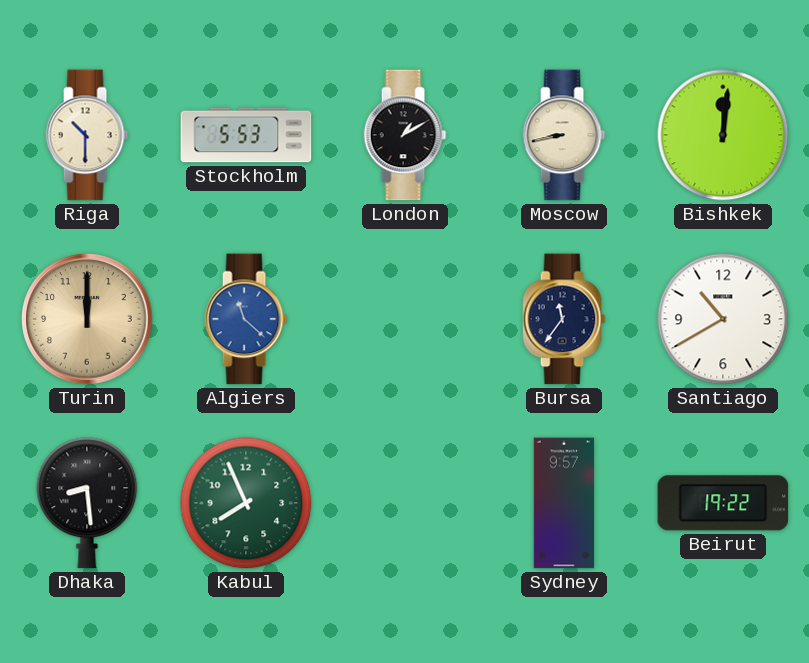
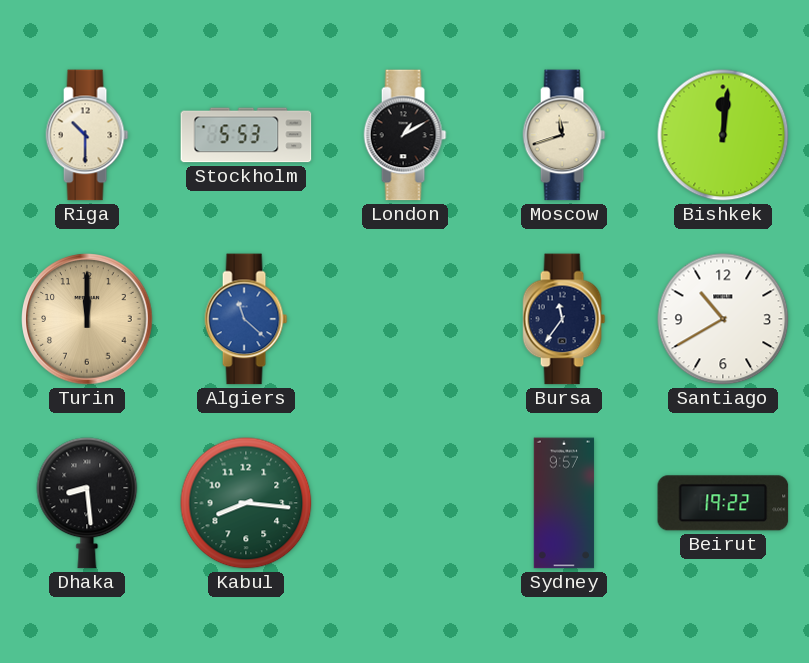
Moscow: 8:43 -> 11:42
Kabul: 7:56 -> 8:16
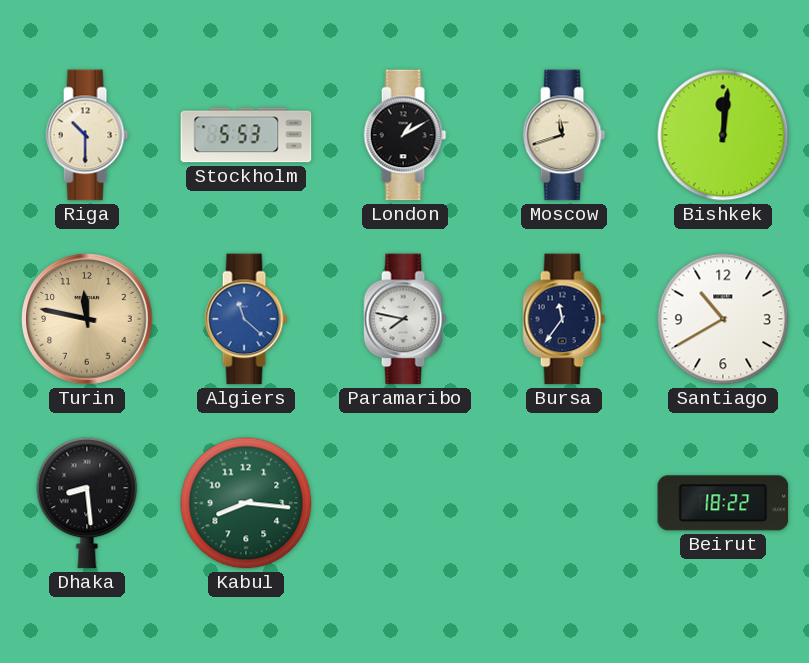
Turin: 12:00 -> 11:47
Paramaribo: none -> 7:47
Sydney: 9:57 -> none
Beirut: 19:22 -> 18:22
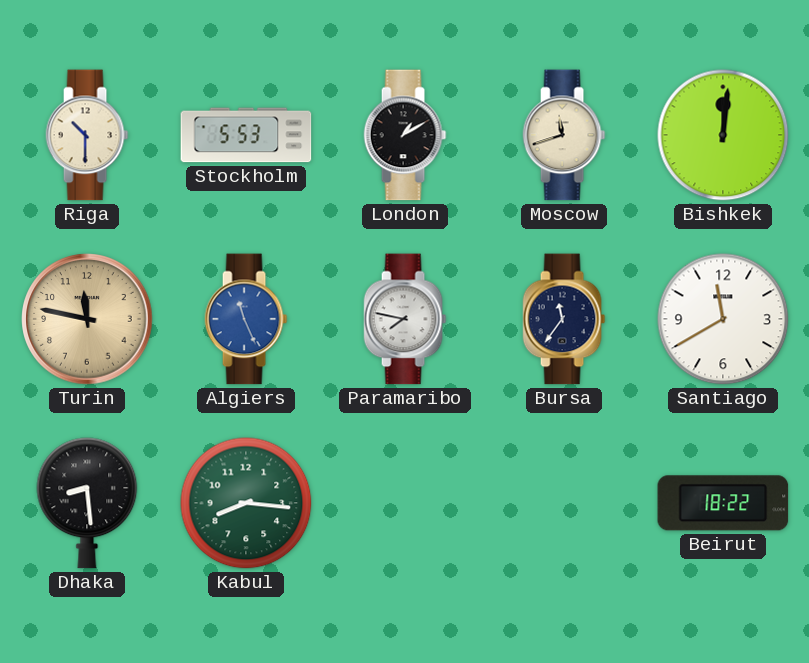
Algiers: 11:22 -> 11:26
Santiago: 10:40 -> 11:40
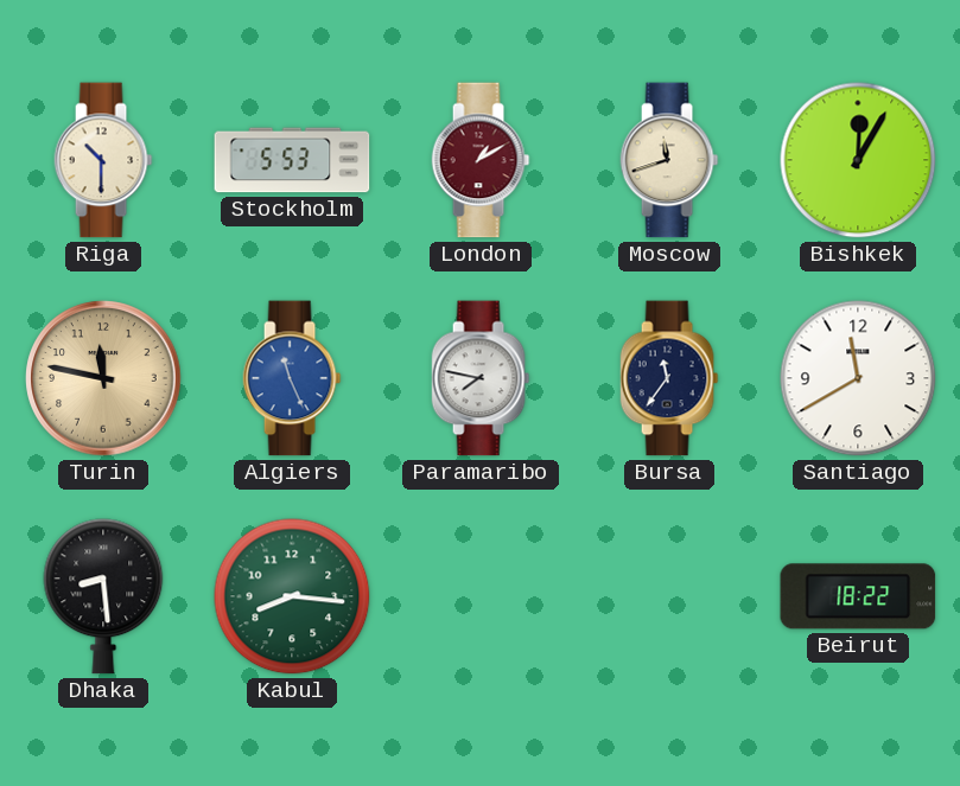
London dial: black -> burgundy
Bishkek: 12:01 -> 12:05
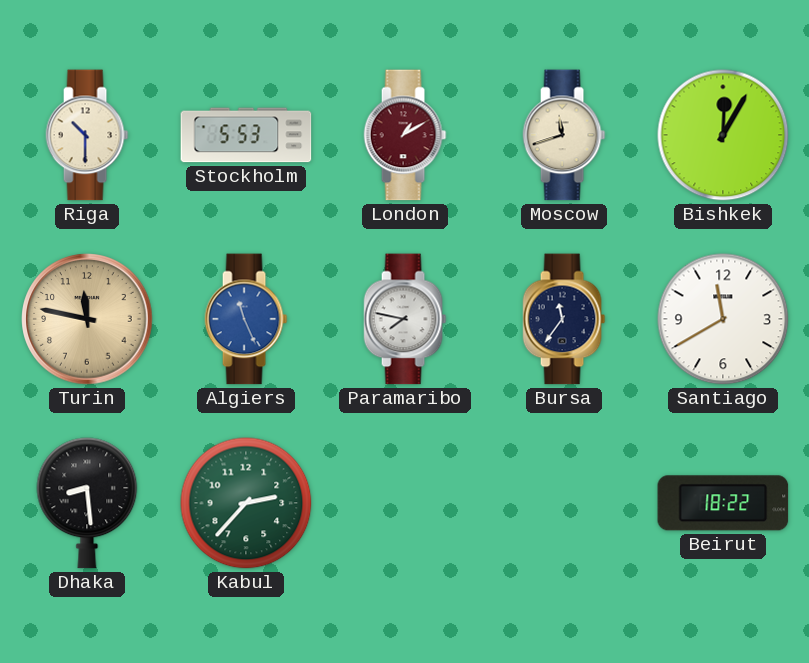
Kabul: 8:16 -> 2:37
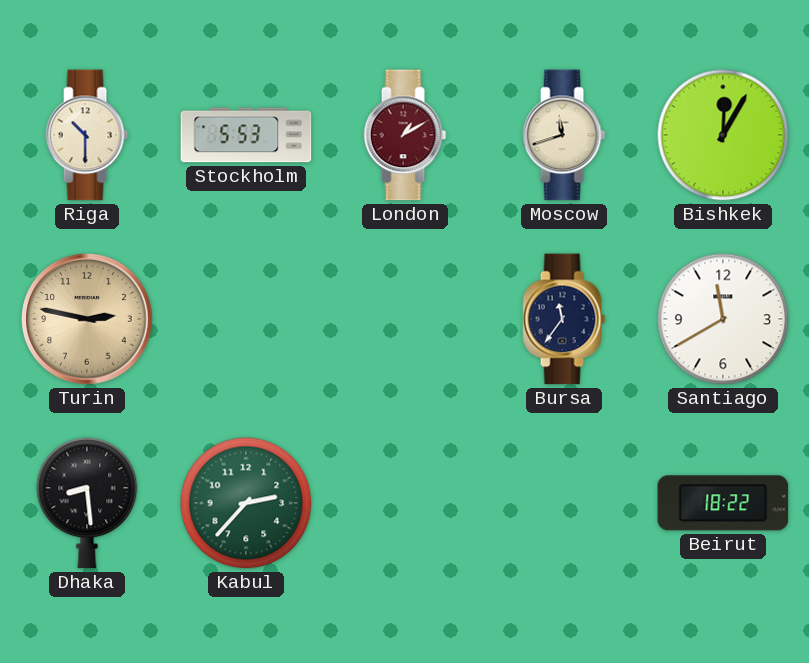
Turin: 11:47 -> 2:47
Algiers: 11:26 -> none
Paramaribo: 7:47 -> none
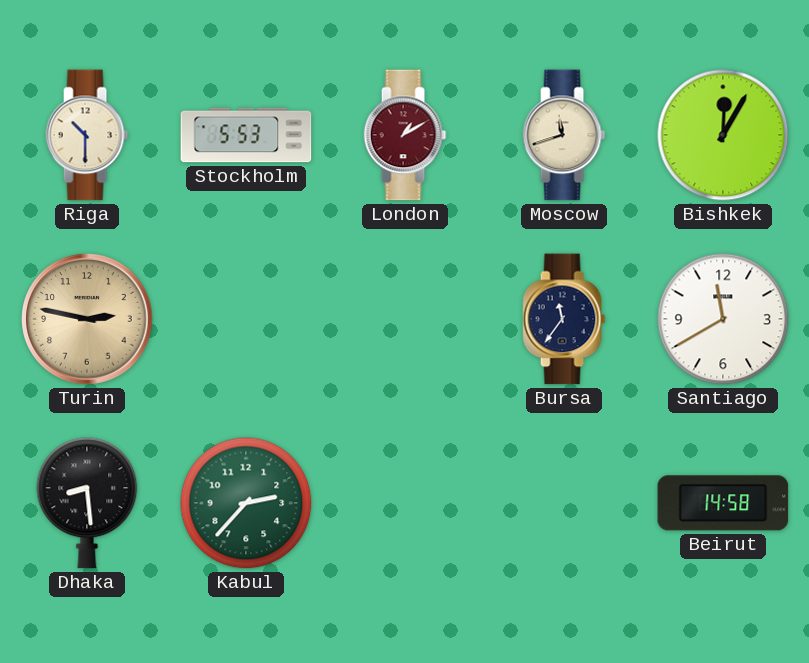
Beirut: 18:22 -> 14:58
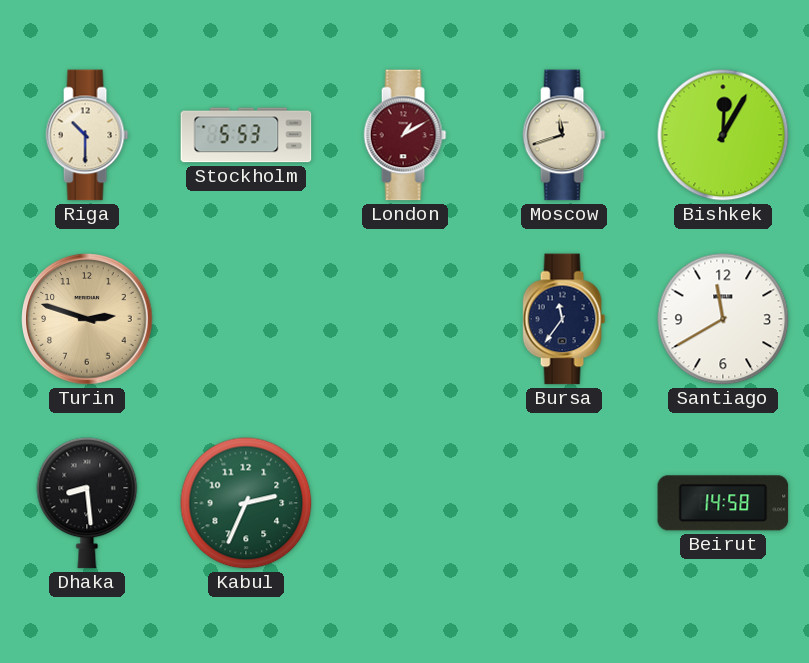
Turin: 2:47 -> 2:48
Kabul: 2:37 -> 2:34
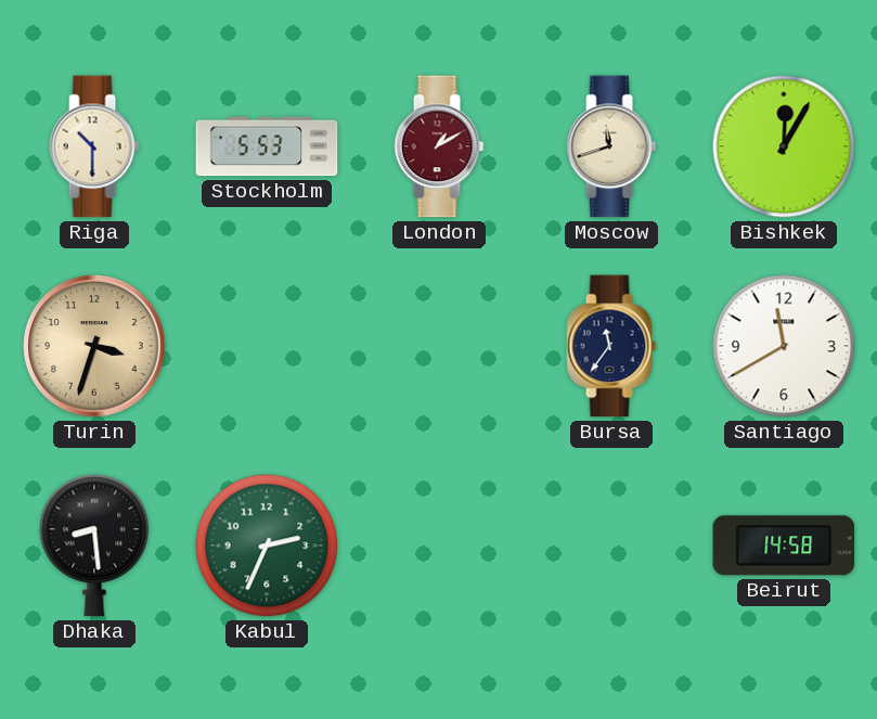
Turin: 2:48 -> 3:33
